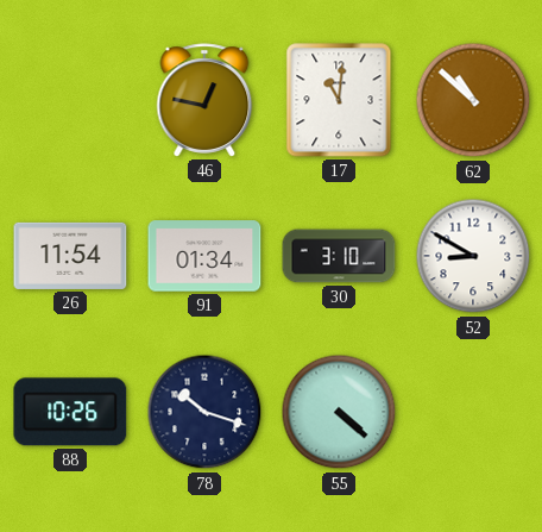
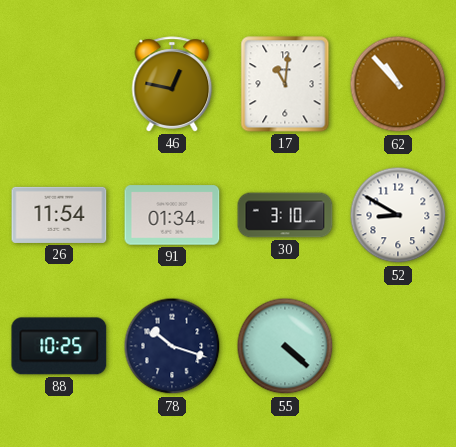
62: 10:52 -> 10:53
88: 10:26 -> 10:25
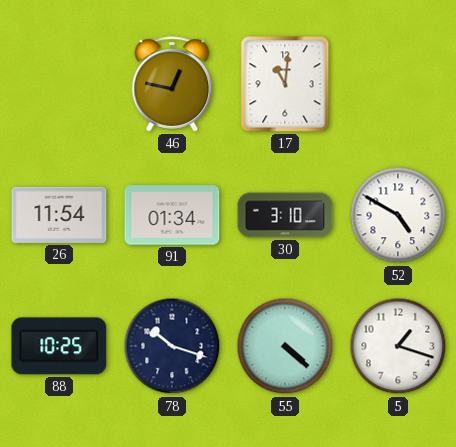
62: 10:53 -> none
52: 8:50 -> 4:50
5: none -> 1:18
